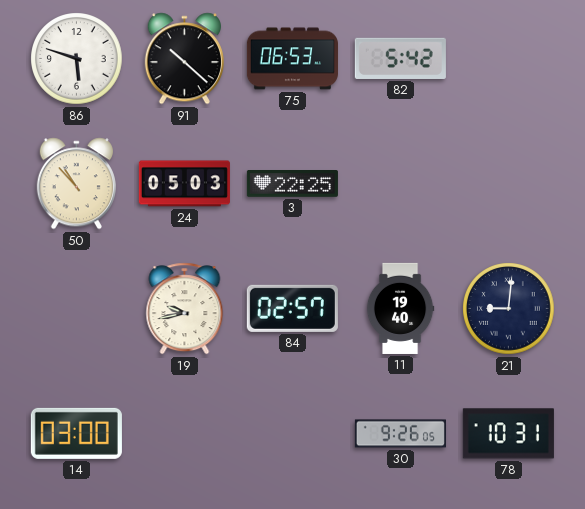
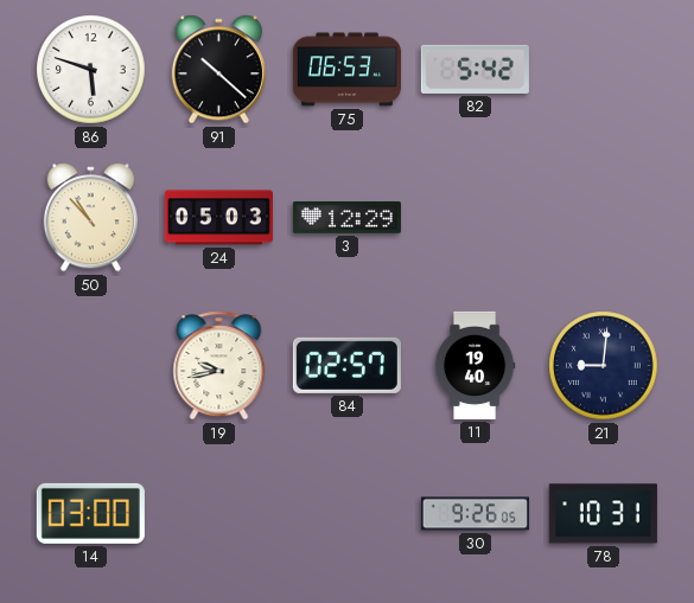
3: 22:25 -> 12:29
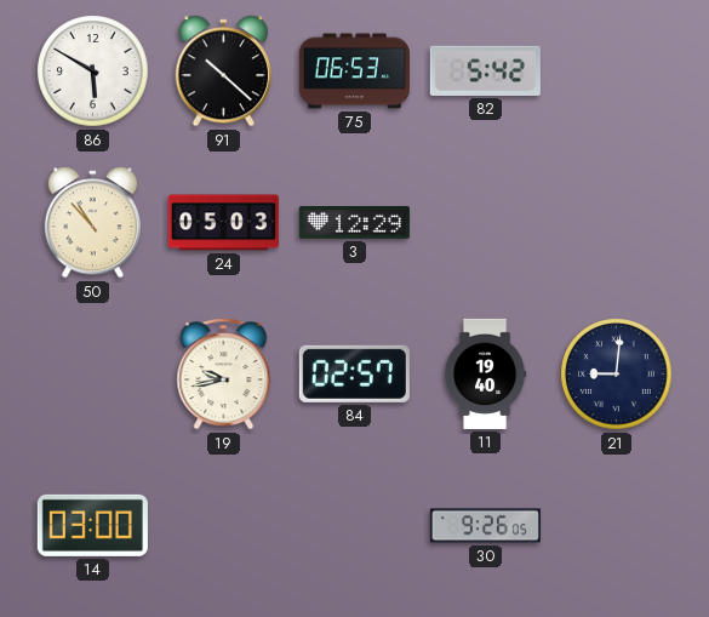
86: 5:48 -> 5:50
78: 10:31 -> none
